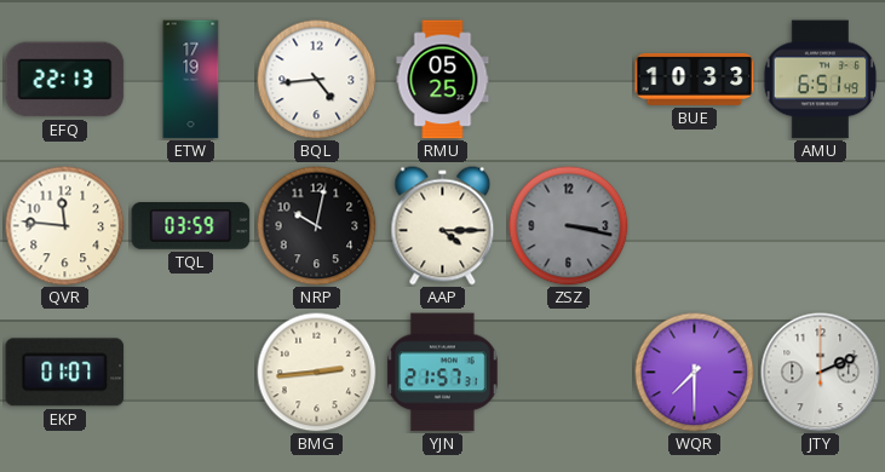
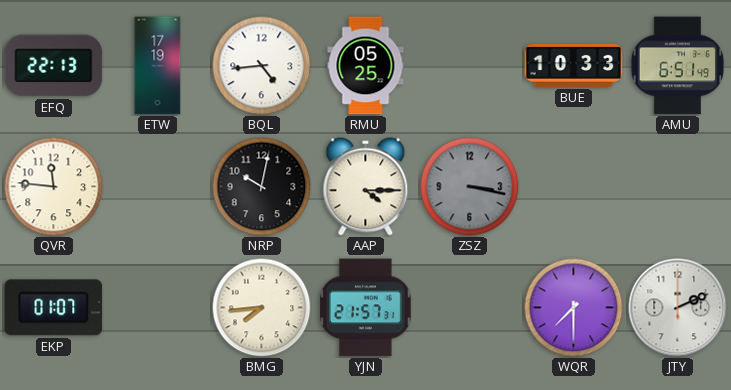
TQL: 03:59 -> none
BMG: 2:44 -> 7:44
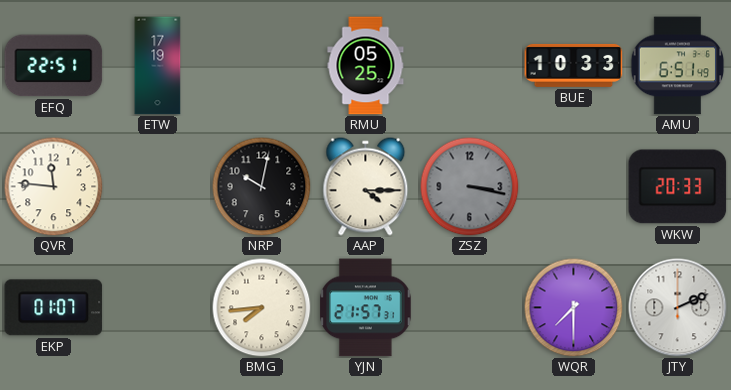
EFQ: 22:13 -> 22:51
BQL: 4:44 -> none
WKW: none -> 20:33
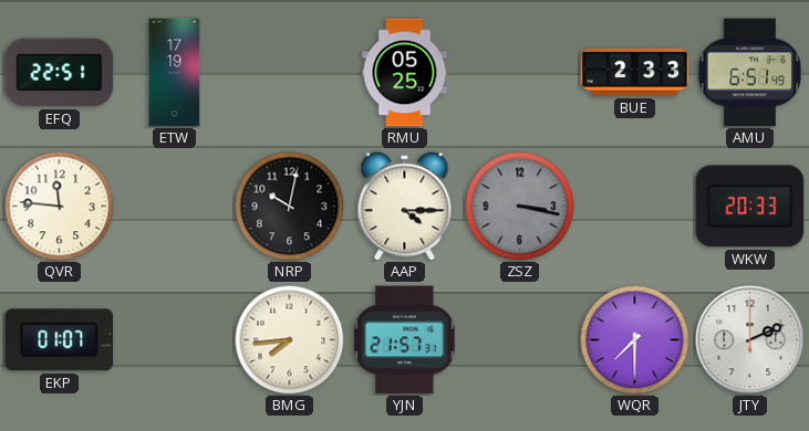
BUE: 10:33 -> 2:33
